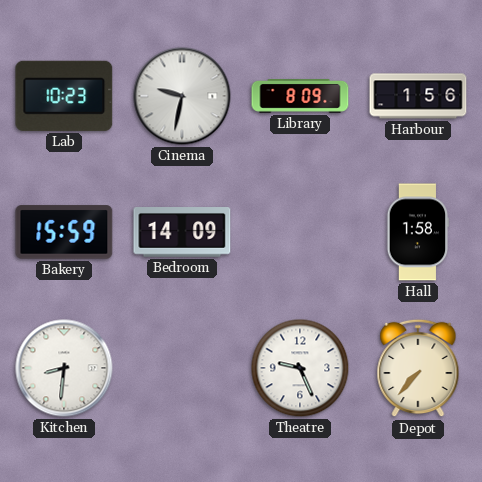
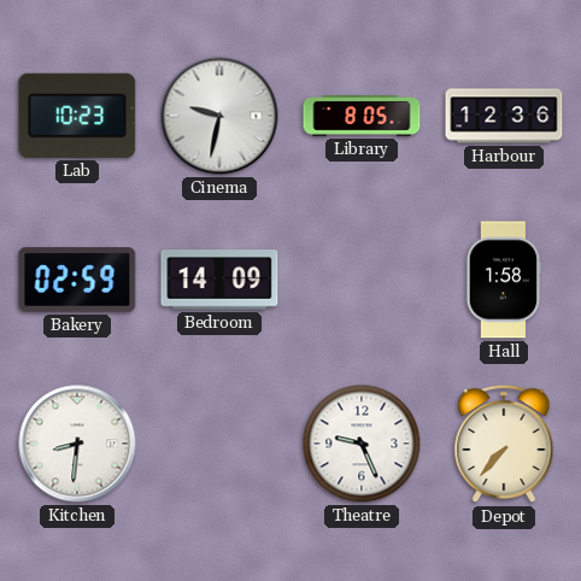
Library: 8:09 -> 8:05
Harbour: 1:56 -> 12:36
Bakery: 15:59 -> 02:59
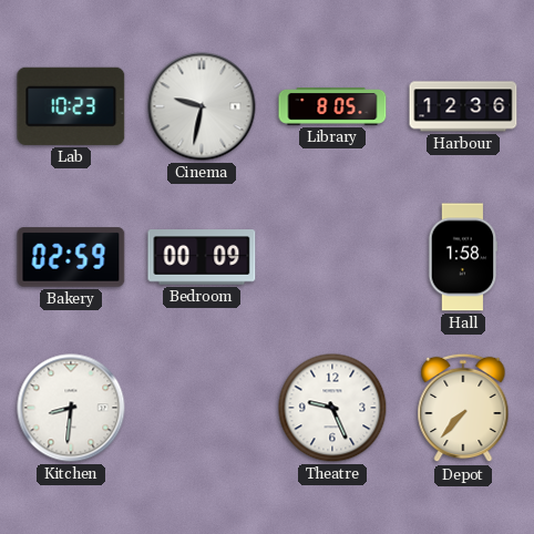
Bedroom: 14:09 -> 00:09
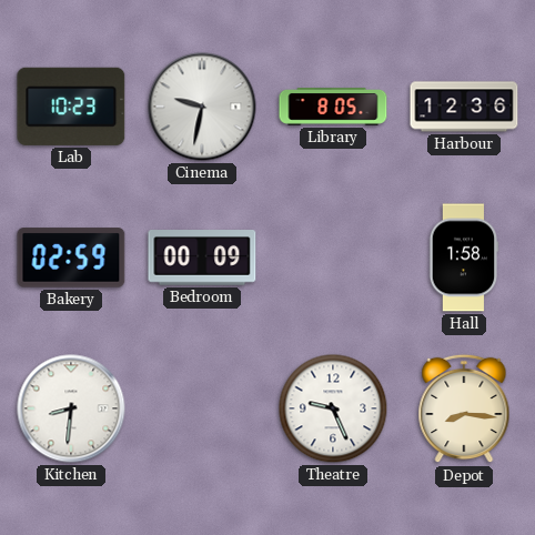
Depot: 7:37 -> 8:16
